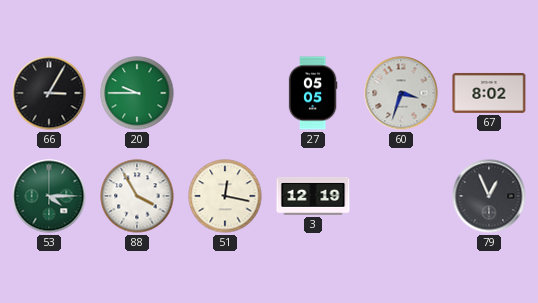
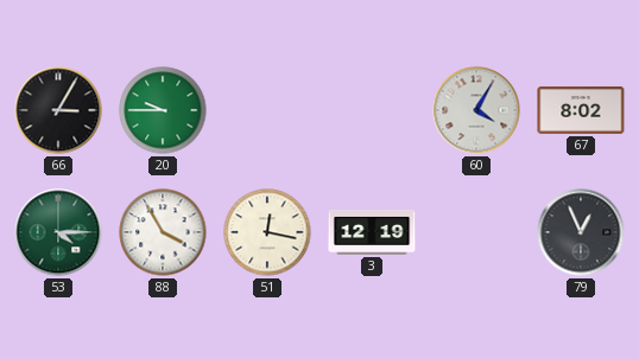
27: 05:05 -> none
60: 3:33 -> 4:05
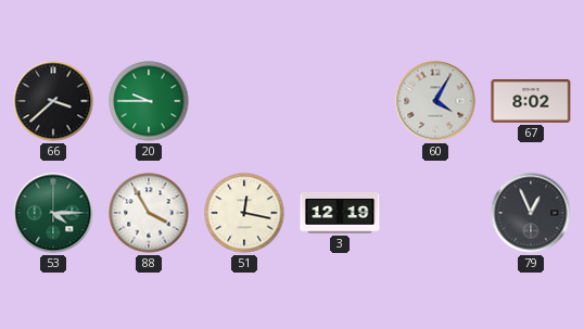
66: 3:05 -> 3:38
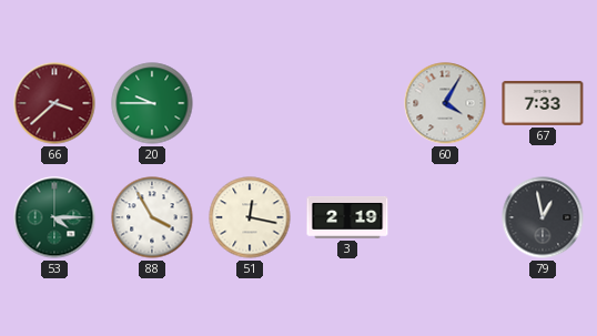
66 dial: black -> burgundy
67: 8:02 -> 7:33
3: 12:19 -> 2:19
79: 12:56 -> 12:58
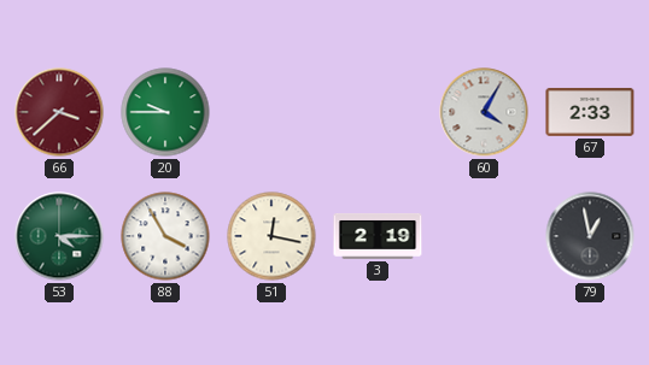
67: 7:33 -> 2:33
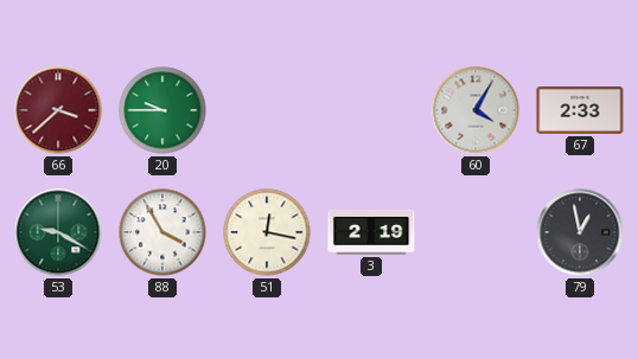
53: 4:15 -> 9:20
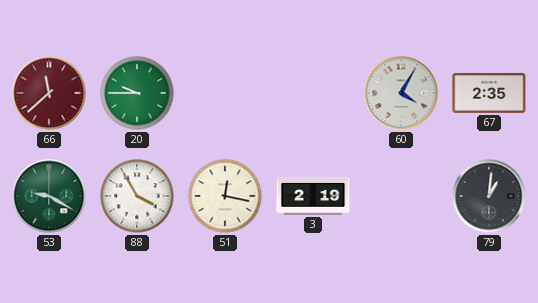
66: 3:38 -> 11:38
67: 2:33 -> 2:35
79: 12:58 -> 1:01
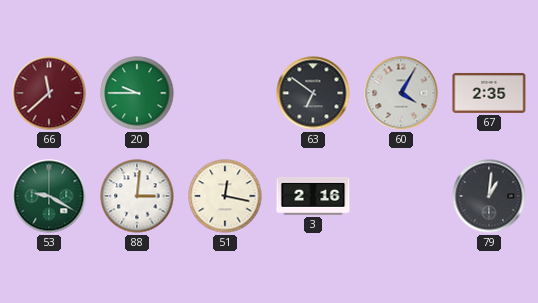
63: none -> 6:51
88: 3:55 -> 3:01
3: 2:19 -> 2:16
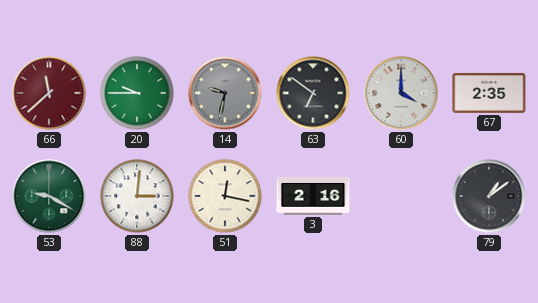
14: none -> 9:32
60: 4:05 -> 4:00
79: 1:01 -> 1:09
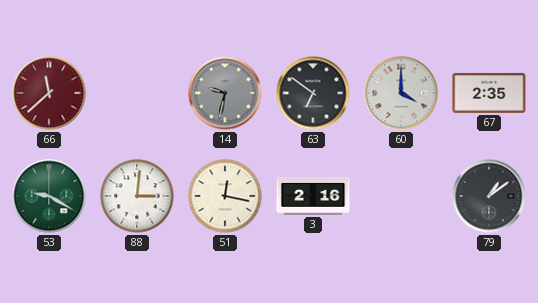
20: 9:45 -> none
